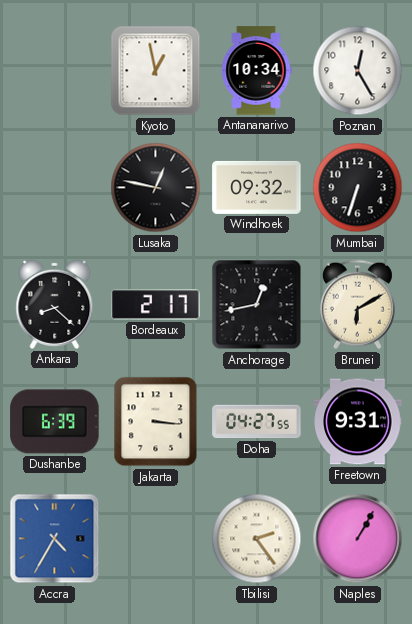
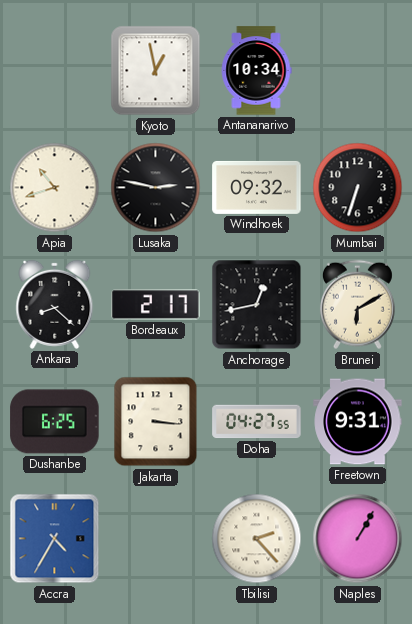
Poznan: 12:25 -> none
Apia: none -> 10:42
Lusaka: 12:47 -> 2:47
Dushanbe: 6:39 -> 6:25
Tbilisi: 2:24 -> 2:23
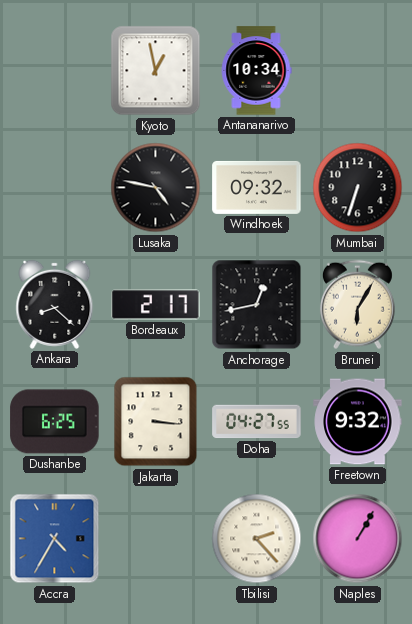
Apia: 10:42 -> none
Lusaka: 2:47 -> 4:47
Brunei: 6:10 -> 6:05
Freetown: 9:31 -> 9:32
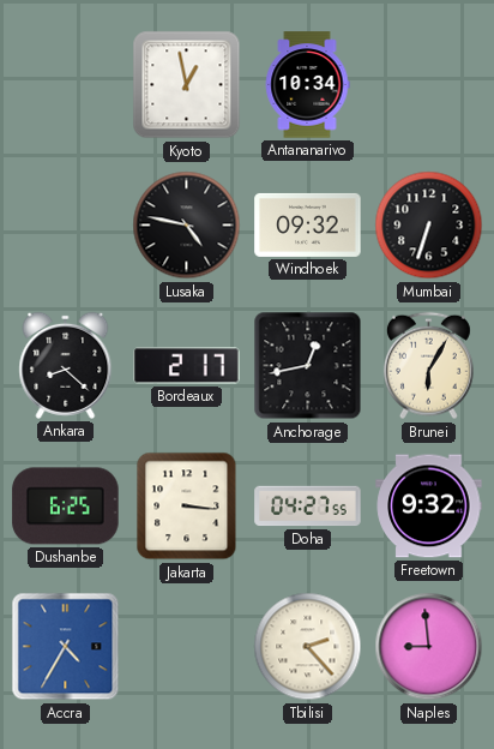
Naples: 1:05 -> 8:59
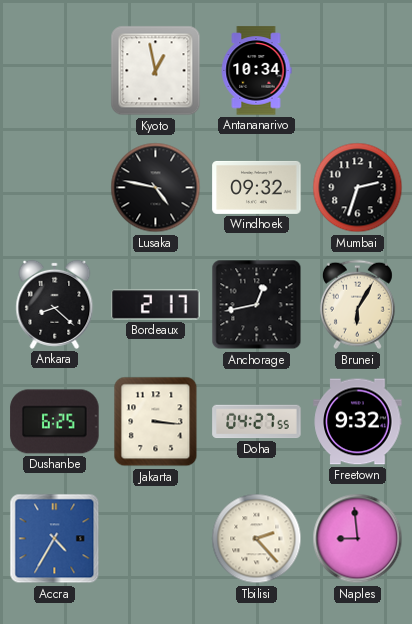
Mumbai: 6:33 -> 2:33
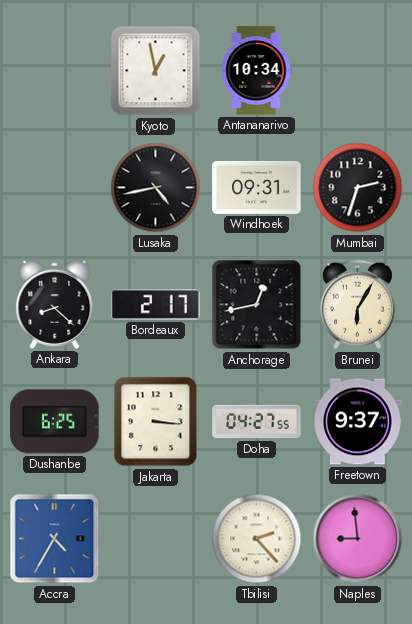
Lusaka: 4:47 -> 4:43
Windhoek: 09:32 -> 09:31
Freetown: 9:32 -> 9:37
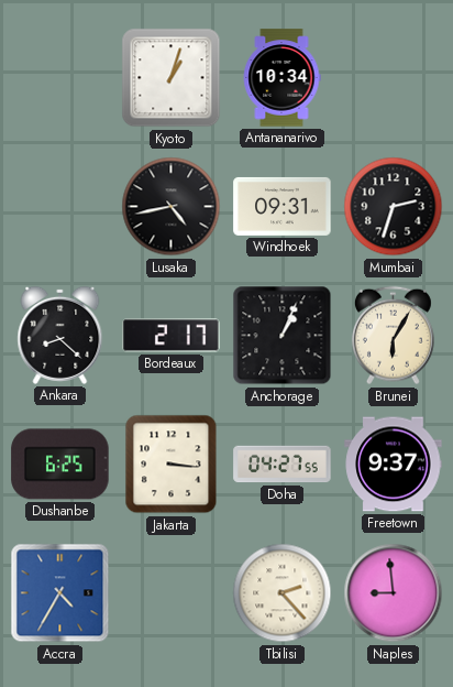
Kyoto: 12:58 -> 1:03
Anchorage: 12:43 -> 1:04
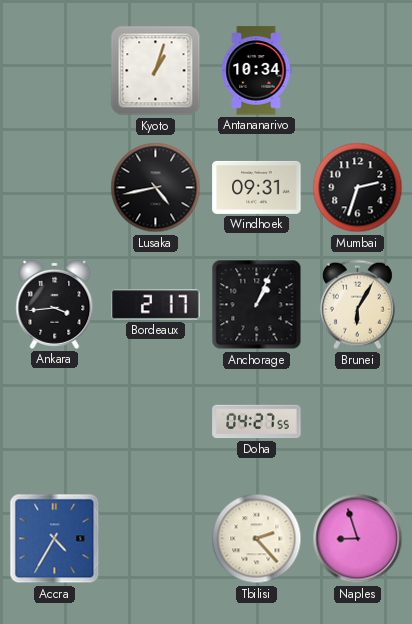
Ankara: 8:22 -> 3:44
Dushanbe: 6:25 -> none
Jakarta: 3:16 -> none
Freetown: 9:37 -> none
Naples: 8:59 -> 8:57
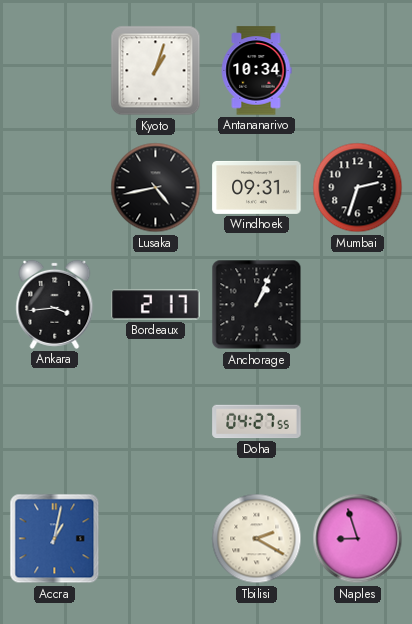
Brunei: 6:05 -> none
Accra: 4:35 -> 1:02
Tbilisi: 2:23 -> 2:20
